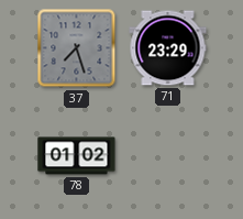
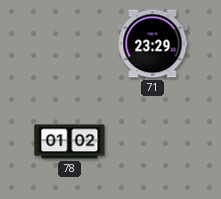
37: 7:27 -> none
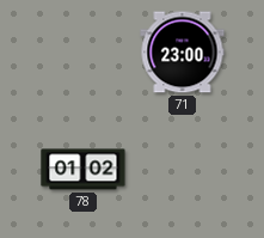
71: 23:29 -> 23:00
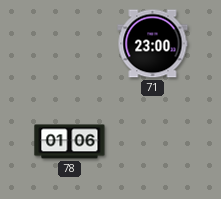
78: 01:02 -> 01:06
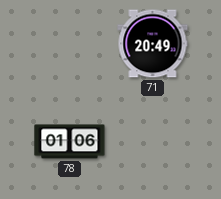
71: 23:00 -> 20:49
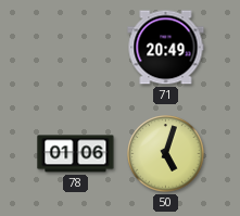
50: none -> 5:03
